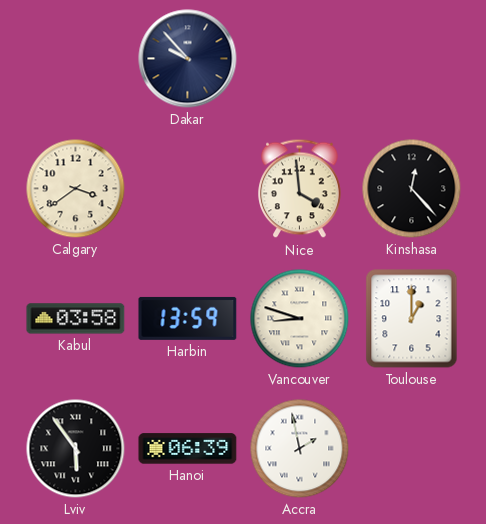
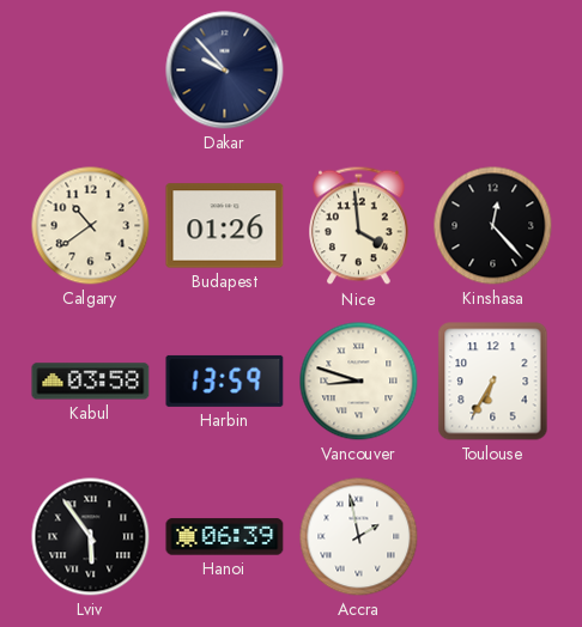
Calgary: 3:39 -> 10:39
Budapest: none -> 01:26
Toulouse: 1:00 -> 6:35
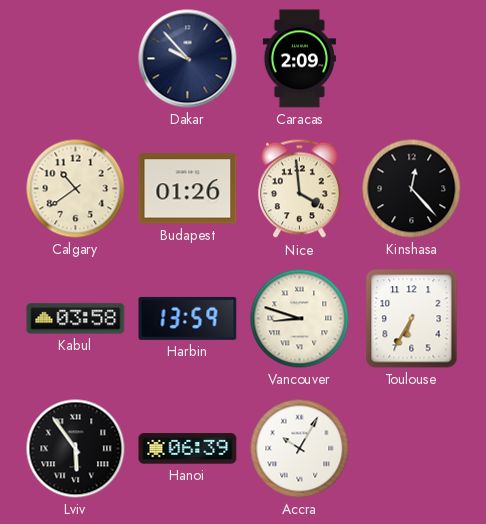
Caracas: none -> 2:09
Accra: 1:58 -> 10:05
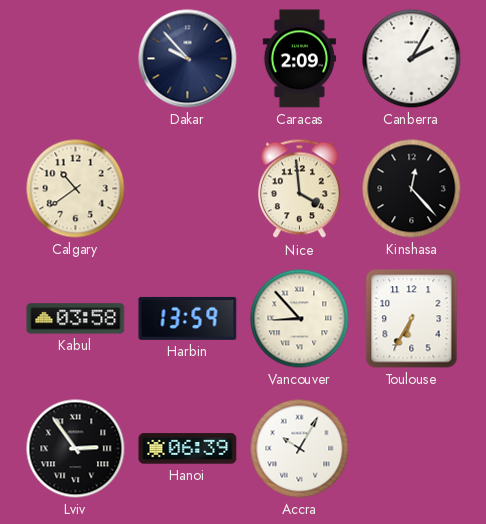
Canberra: none -> 2:05
Budapest: 01:26 -> none
Vancouver: 8:48 -> 8:53
Lviv: 5:54 -> 2:54
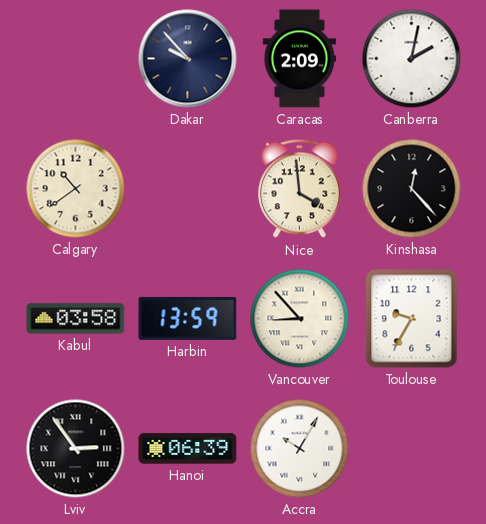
Canberra: 2:05 -> 2:02
Toulouse: 6:35 -> 9:35
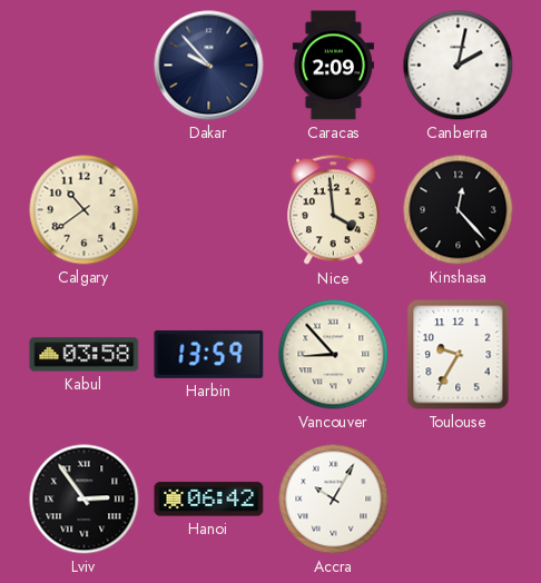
Hanoi: 06:39 -> 06:42
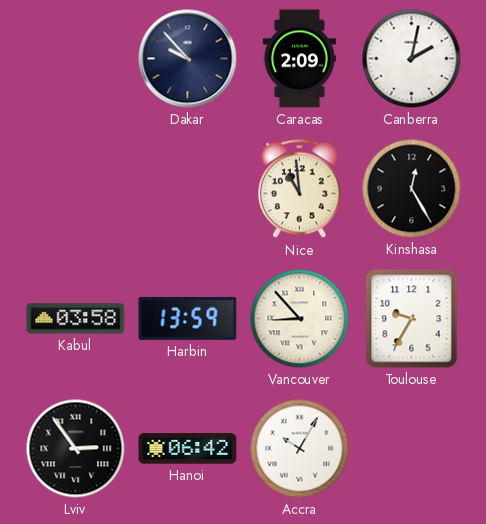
Calgary: 10:39 -> none
Nice: 3:59 -> 10:59
Kinshasa: 12:23 -> 12:25
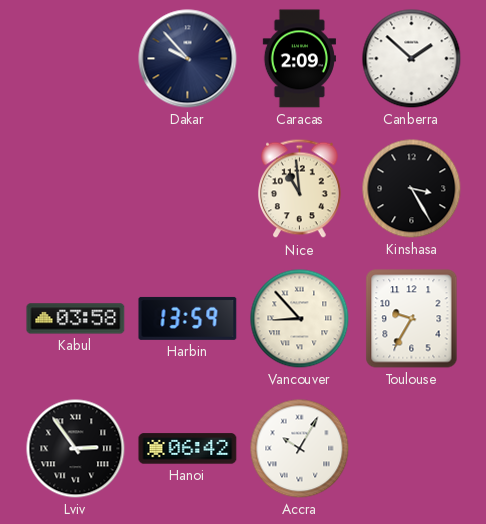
Canberra: 2:02 -> 1:52
Kinshasa: 12:25 -> 3:25
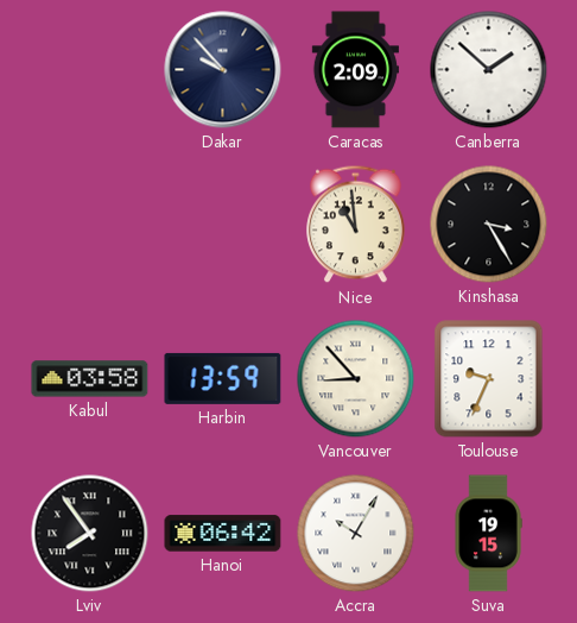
Toulouse: 9:35 -> 9:34
Lviv: 2:54 -> 7:54
Suva: none -> 19:15
